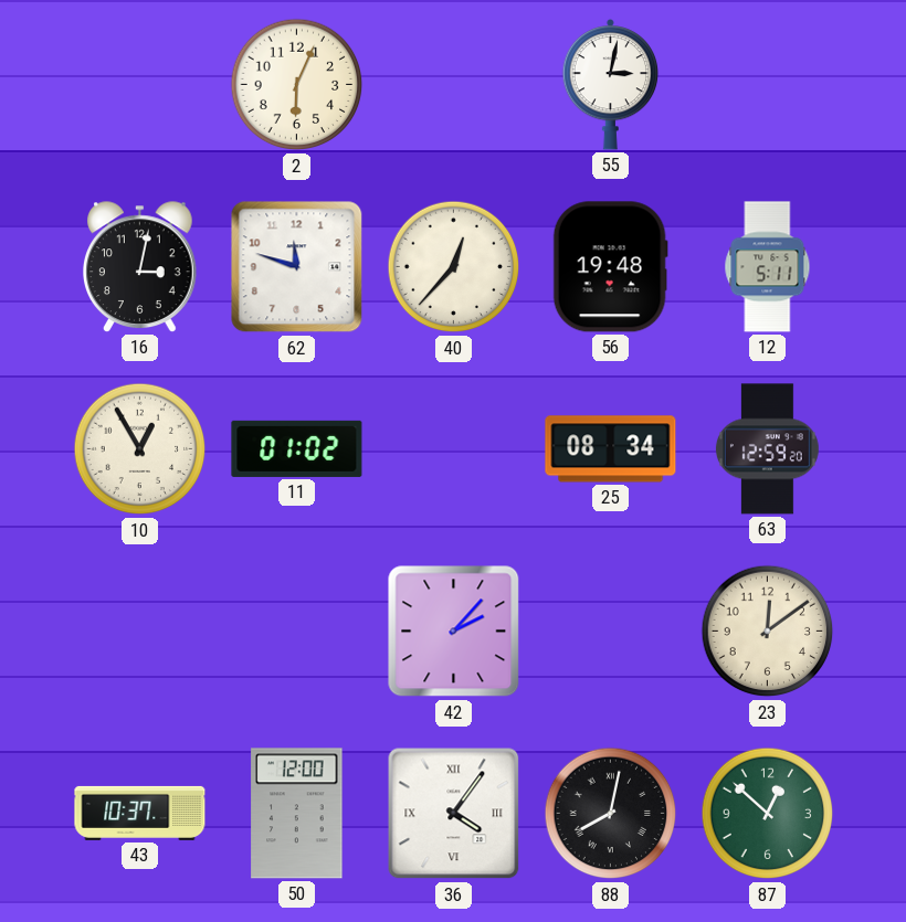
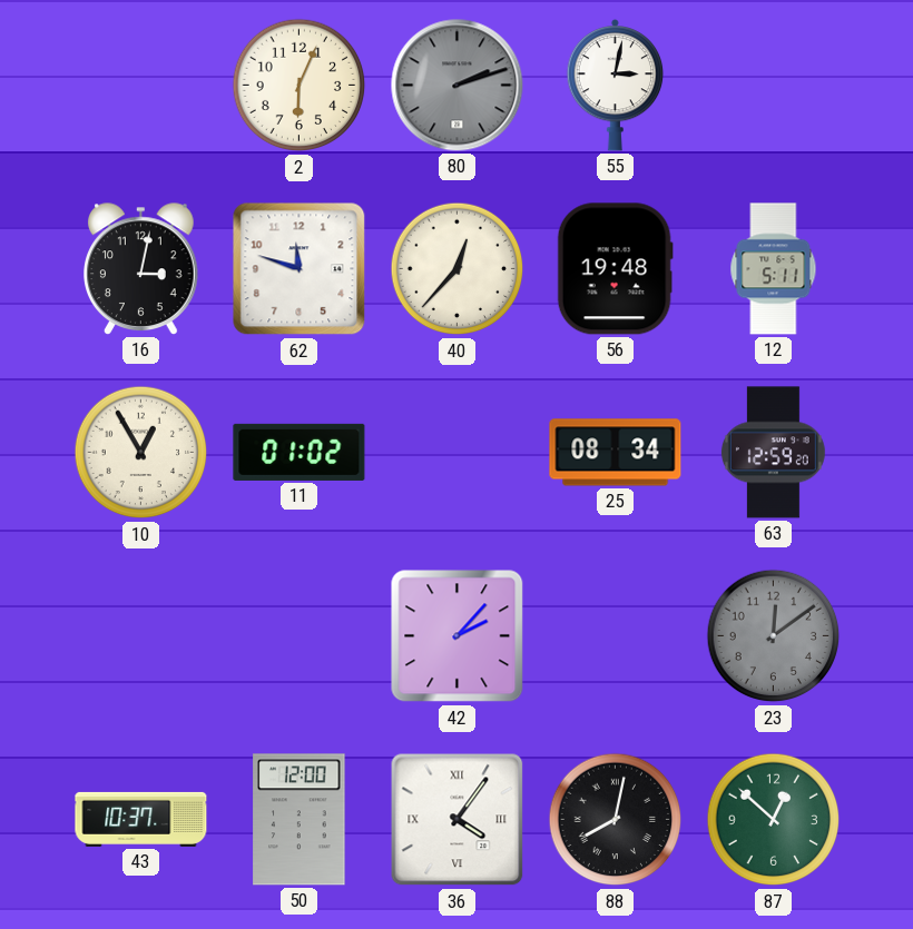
80: none -> 2:12
23 dial: cream -> grey
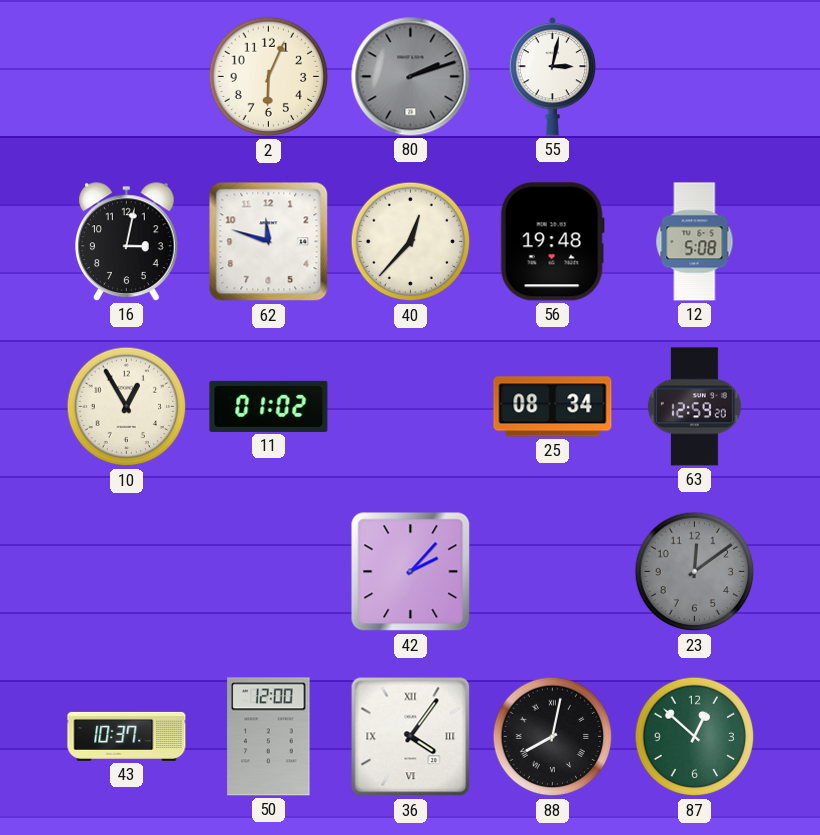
12: 5:11 -> 5:08
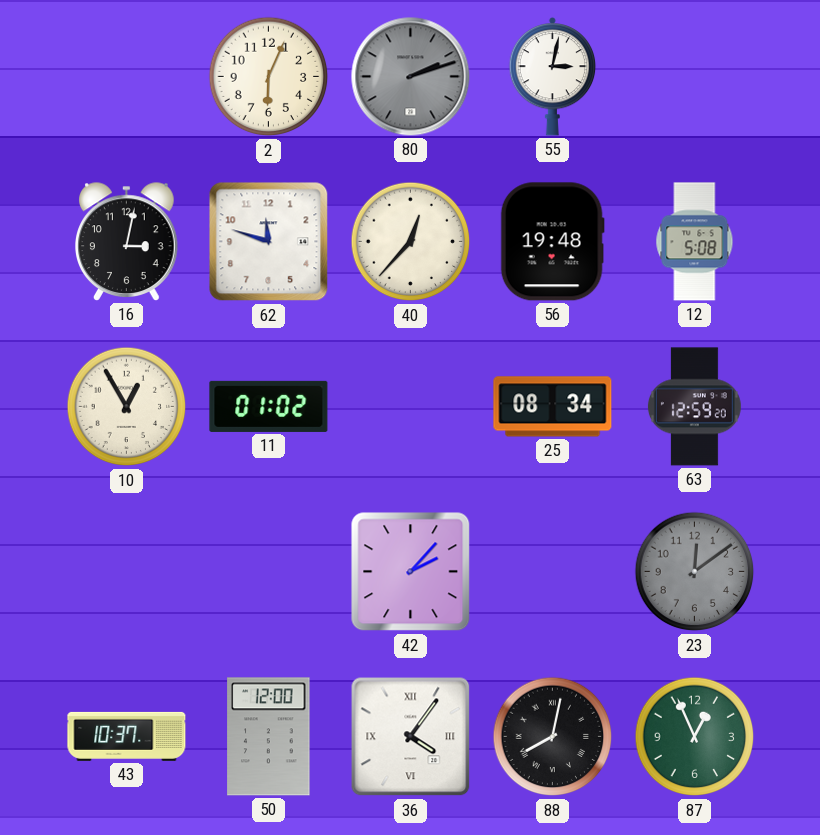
87: 12:52 -> 12:56
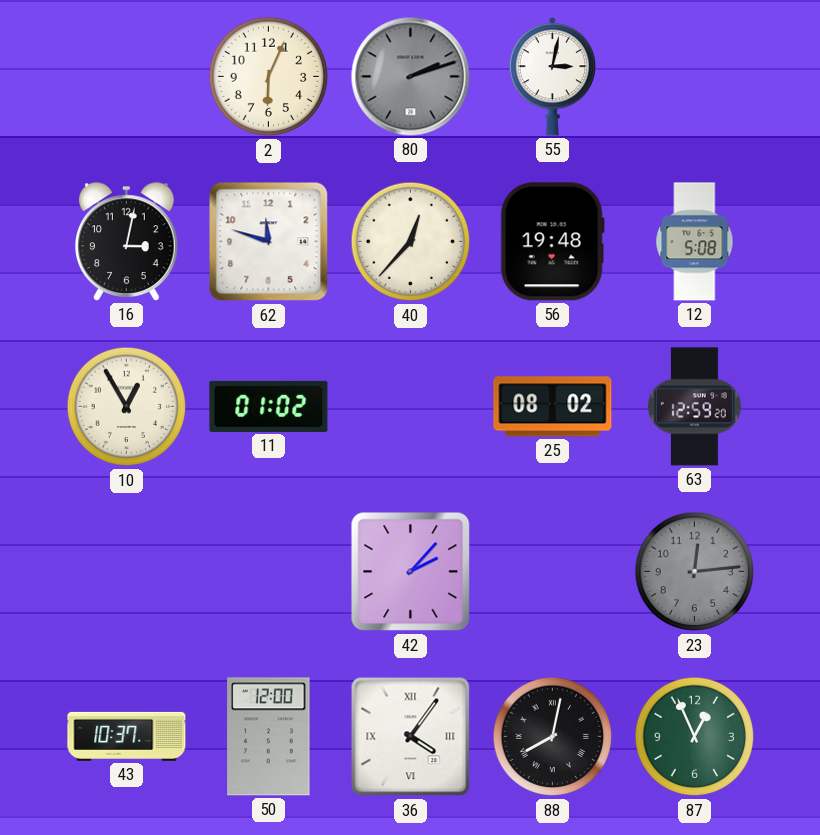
25: 08:34 -> 08:02
23: 12:09 -> 12:14
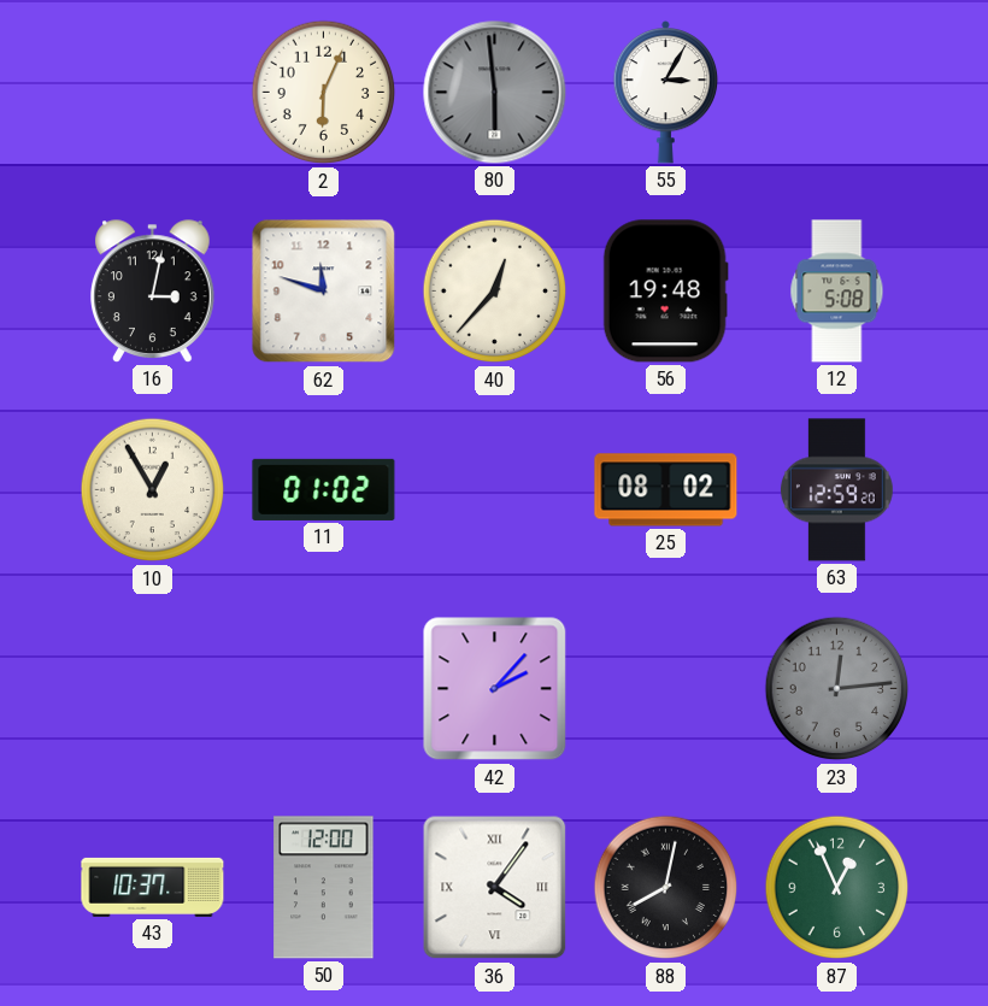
80: 2:12 -> 5:59
55: 3:02 -> 3:05
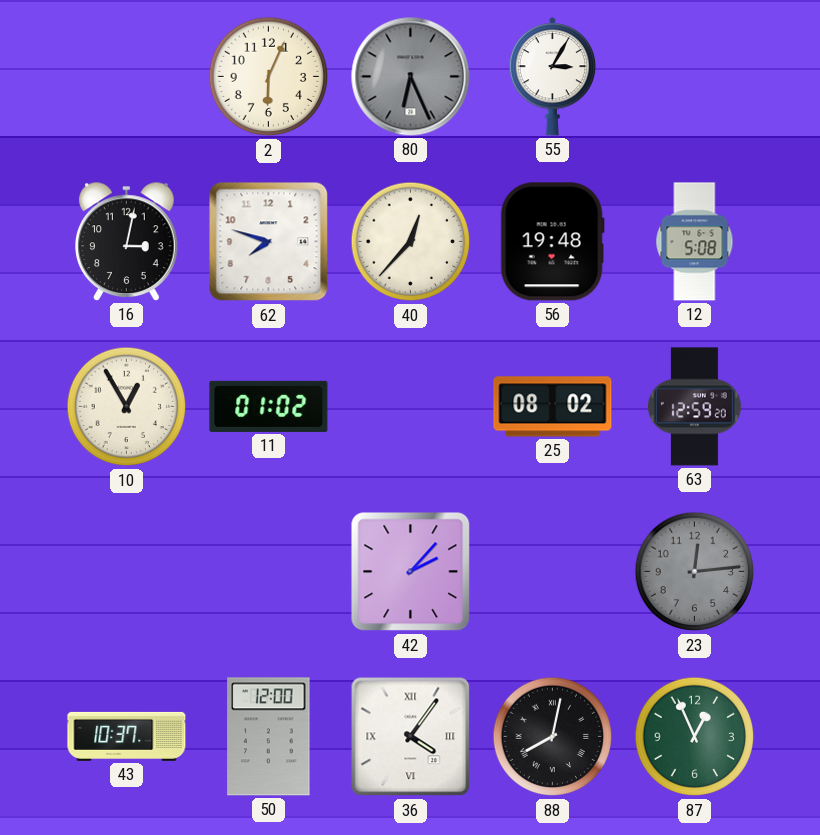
80: 5:59 -> 6:26
62: 11:48 -> 7:48
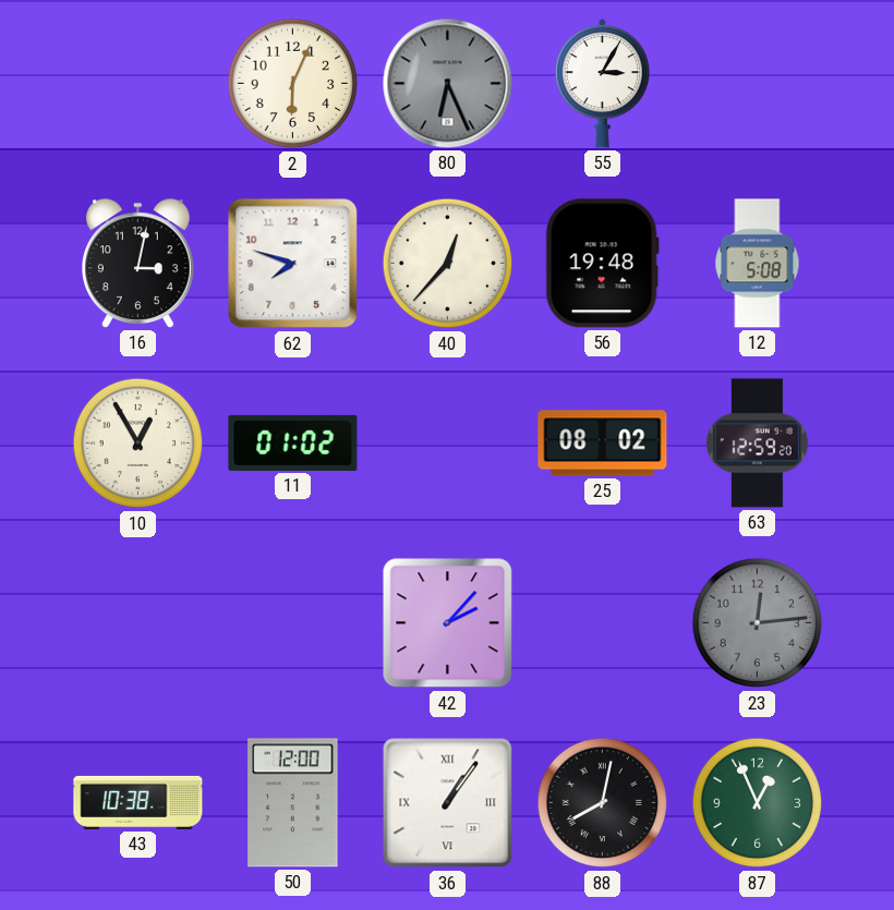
43: 10:37 -> 10:38
36: 4:06 -> 1:06
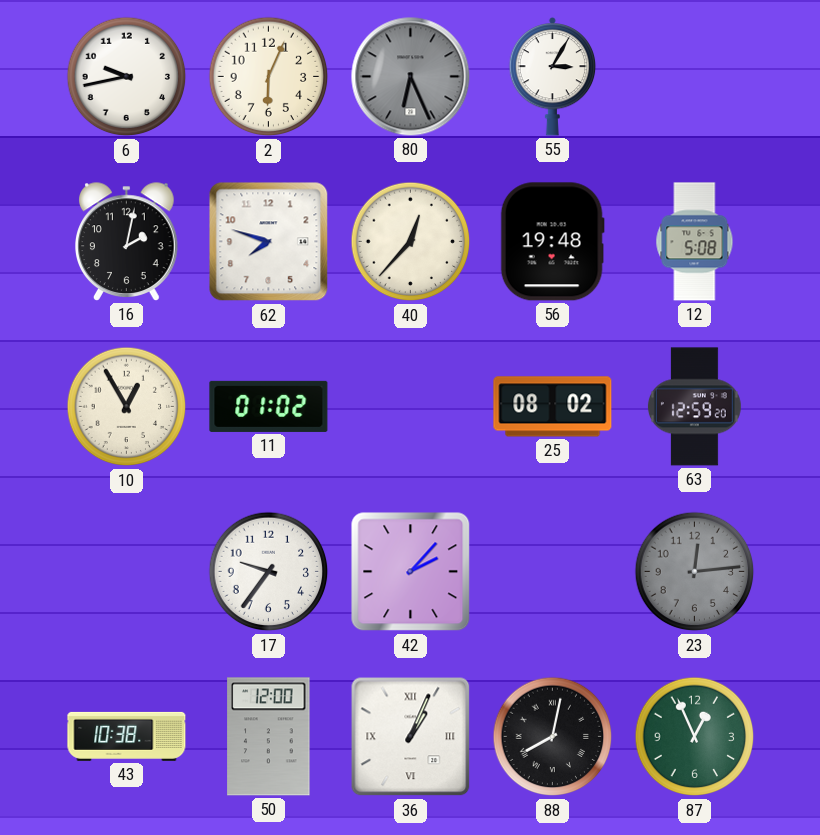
6: none -> 9:43
16: 3:02 -> 2:02
17: none -> 9:36
36: 1:06 -> 1:04
